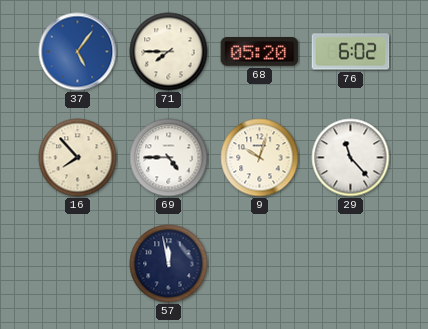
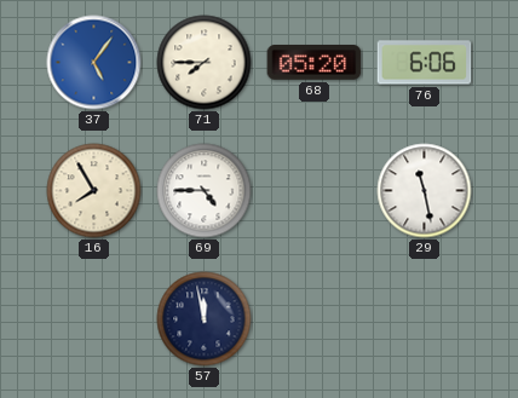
76: 6:02 -> 6:06
16: 7:53 -> 7:55
9: 10:03 -> none
29: 11:23 -> 11:28
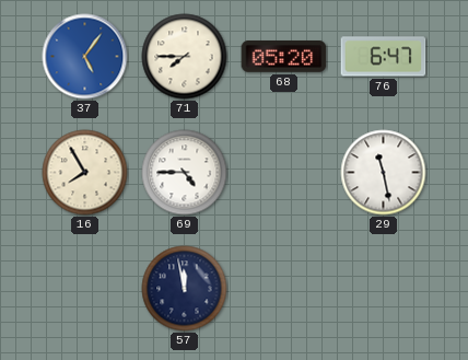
76: 6:06 -> 6:47
